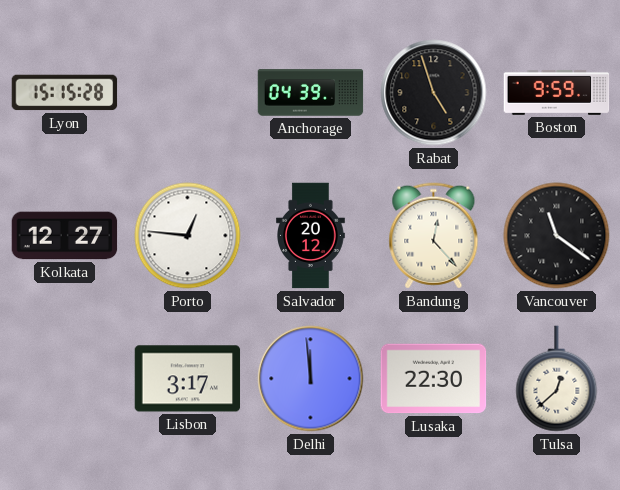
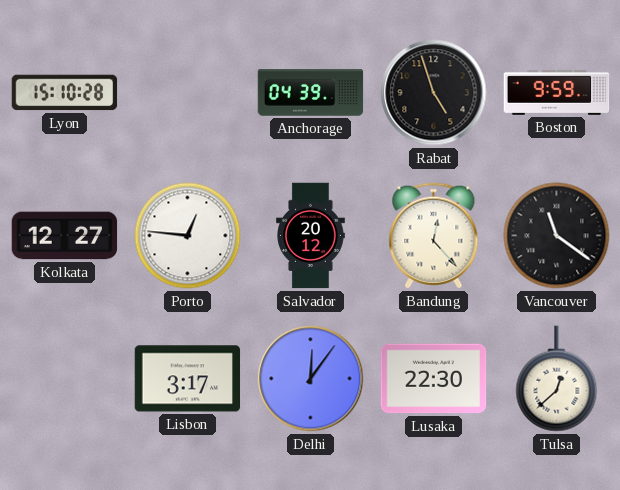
Lyon: 15:15 -> 15:10
Delhi: 11:59 -> 12:06
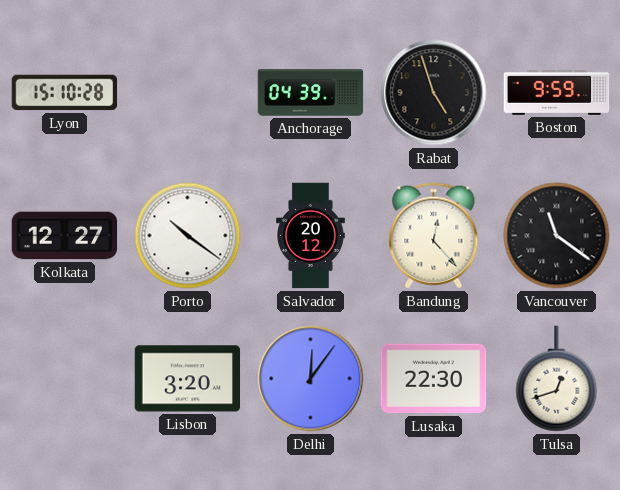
Porto: 12:46 -> 10:21
Lisbon: 3:17 -> 3:20
Tulsa: 12:38 -> 12:42
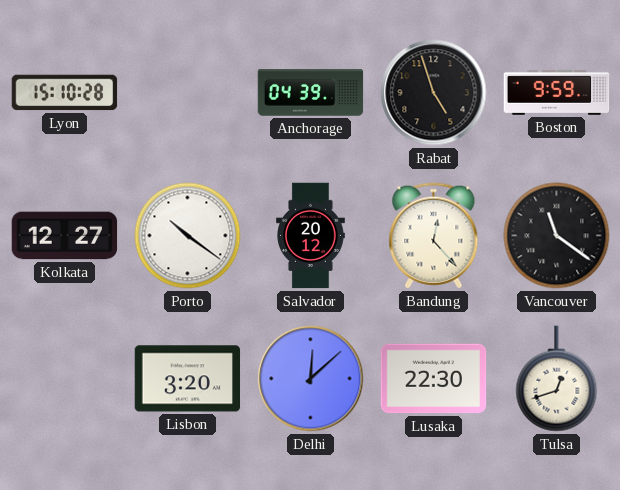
Delhi: 12:06 -> 12:08
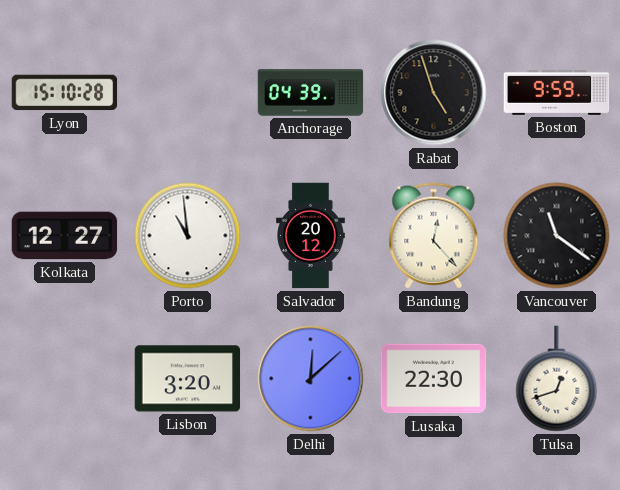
Porto: 10:21 -> 10:59
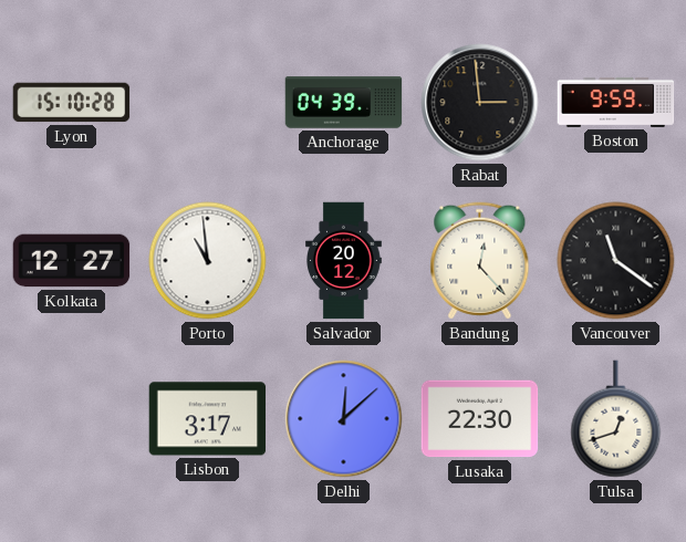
Rabat: 4:57 -> 2:59
Lisbon: 3:20 -> 3:17
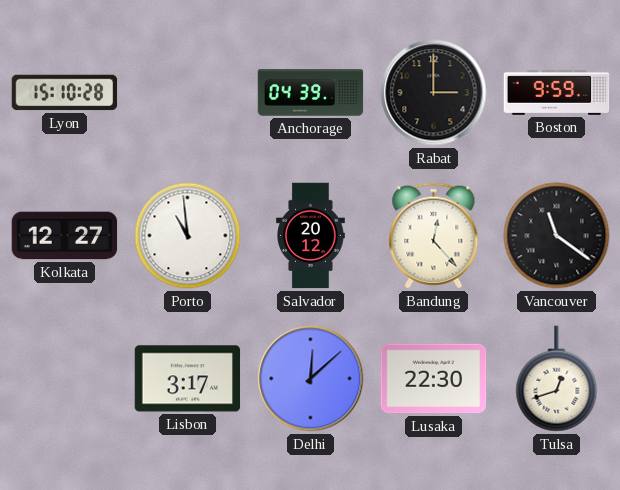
Rabat: 2:59 -> 3:00
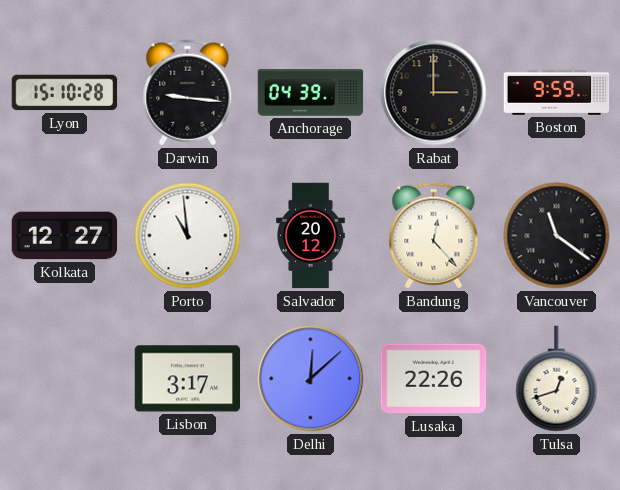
Darwin: none -> 9:16
Lusaka: 22:30 -> 22:26
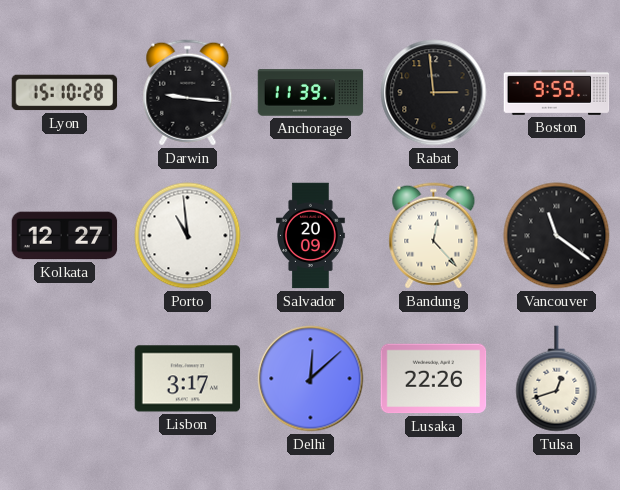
Anchorage: 04:39 -> 11:39
Rabat: 3:00 -> 2:59
Salvador: 20:12 -> 20:09
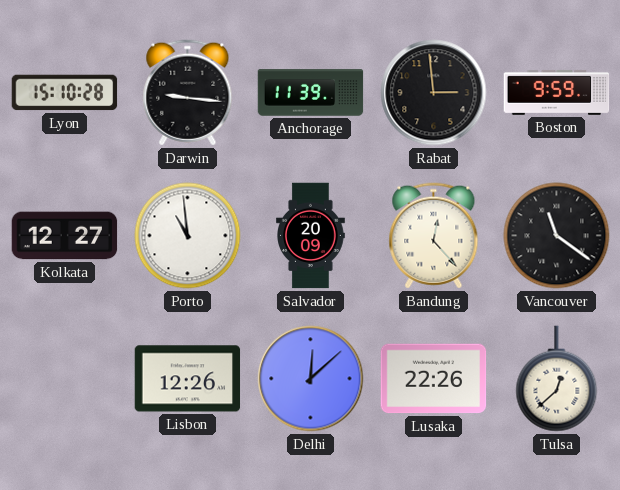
Lisbon: 3:17 -> 12:26
Tulsa: 12:42 -> 12:38
